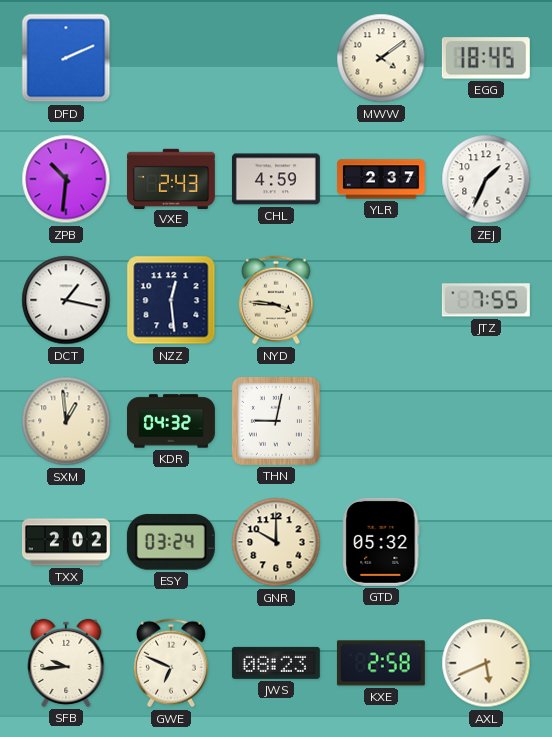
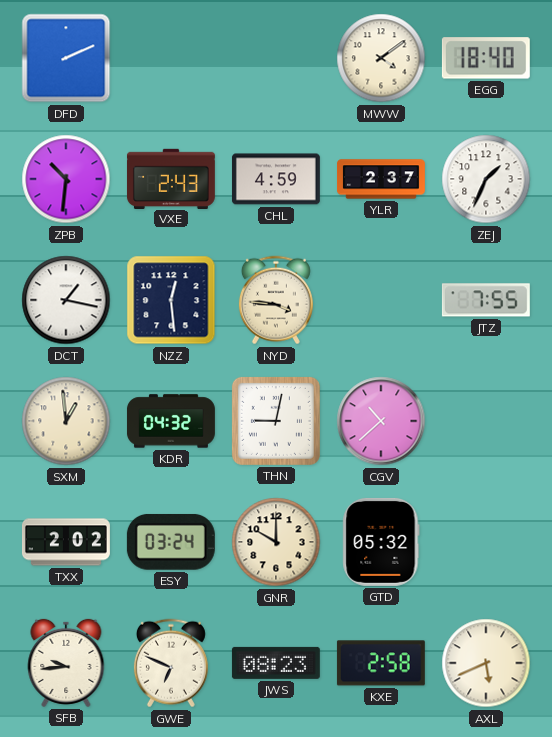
EGG: 18:45 -> 18:40
CGV: none -> 10:38
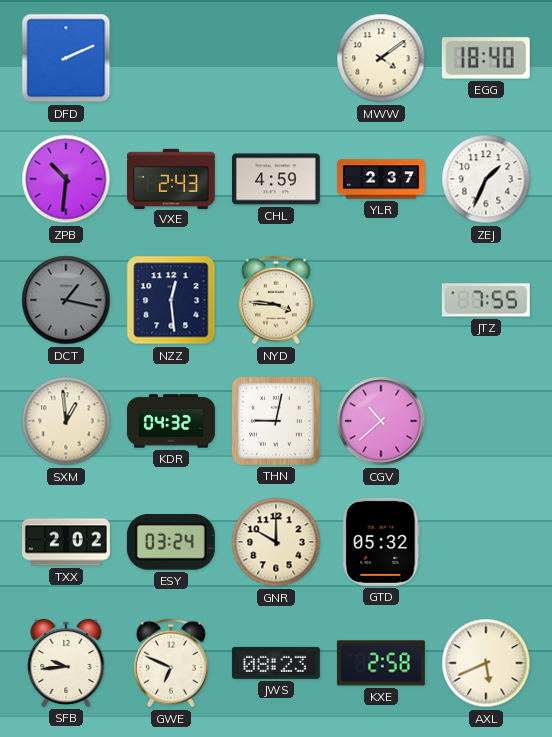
DCT dial: white -> grey
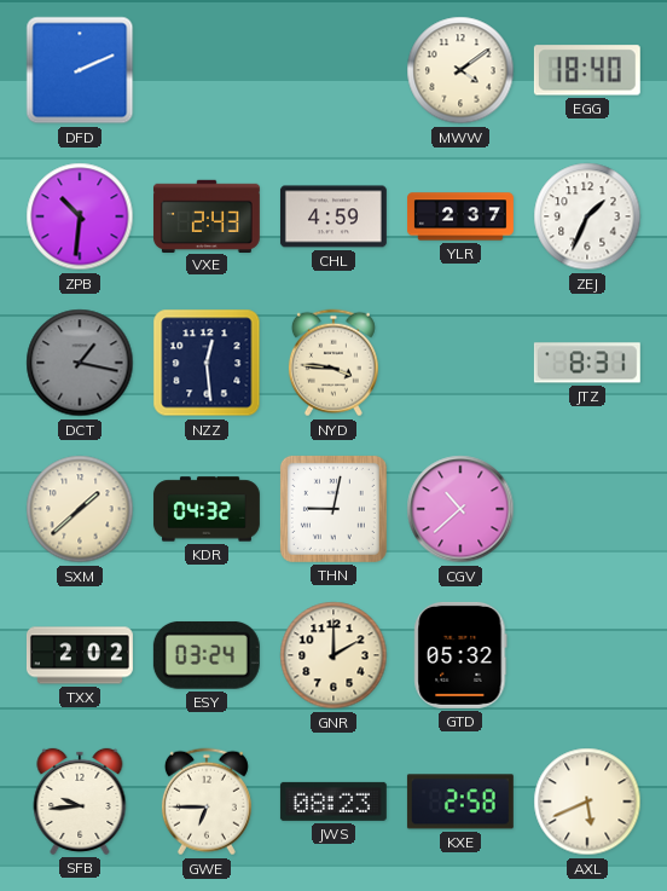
JTZ: 7:55 -> 8:31
SXM: 12:59 -> 1:38
GNR: 10:00 -> 2:00
GWE: 6:49 -> 6:45
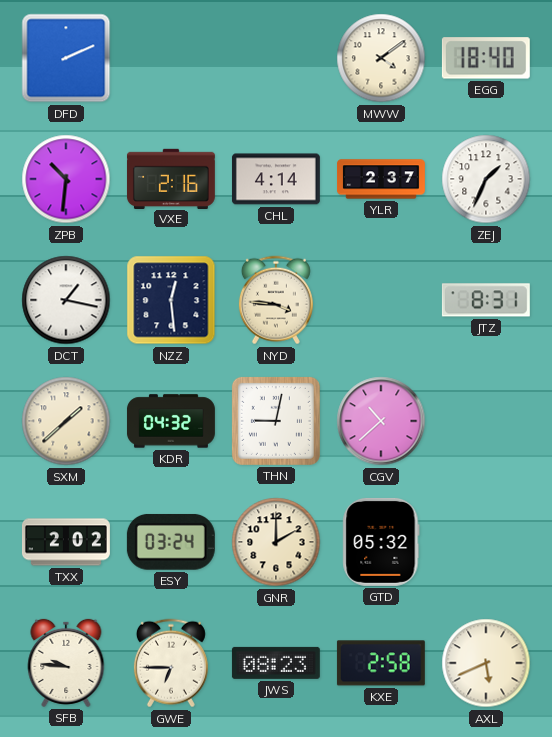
VXE: 2:43 -> 2:16
CHL: 4:59 -> 4:14
DCT dial: grey -> white
SFB: 9:44 -> 9:46
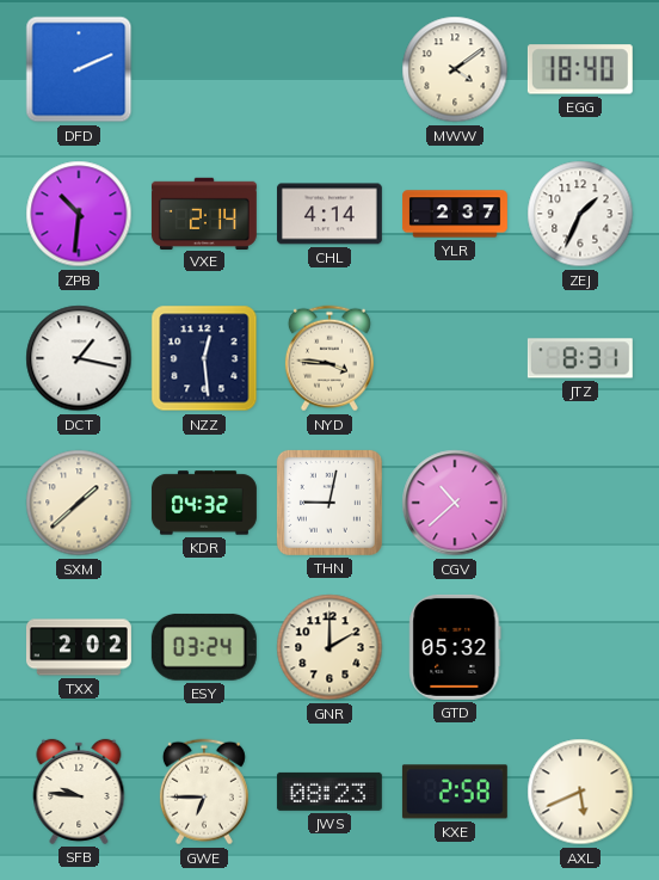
VXE: 2:16 -> 2:14
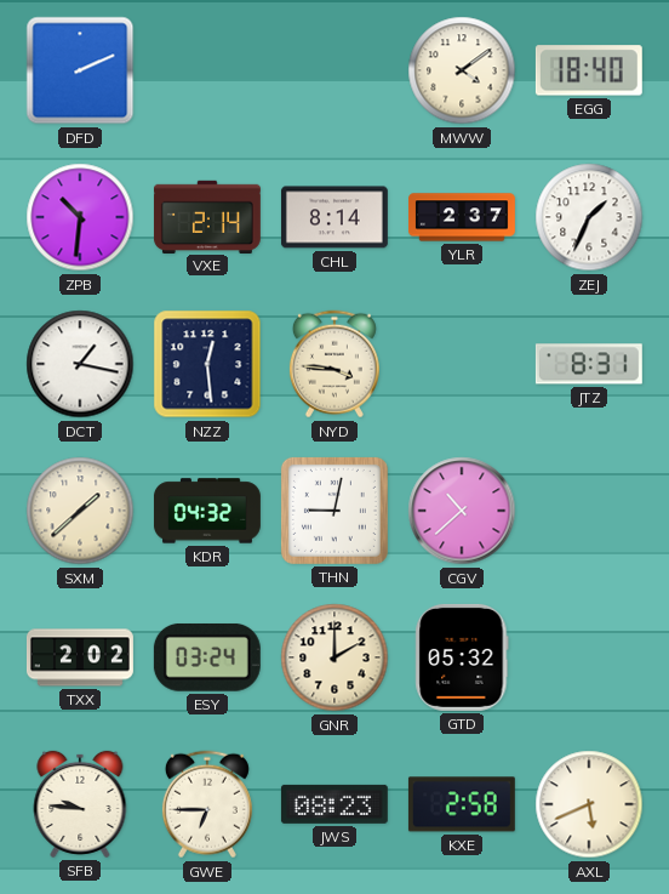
CHL: 4:14 -> 8:14
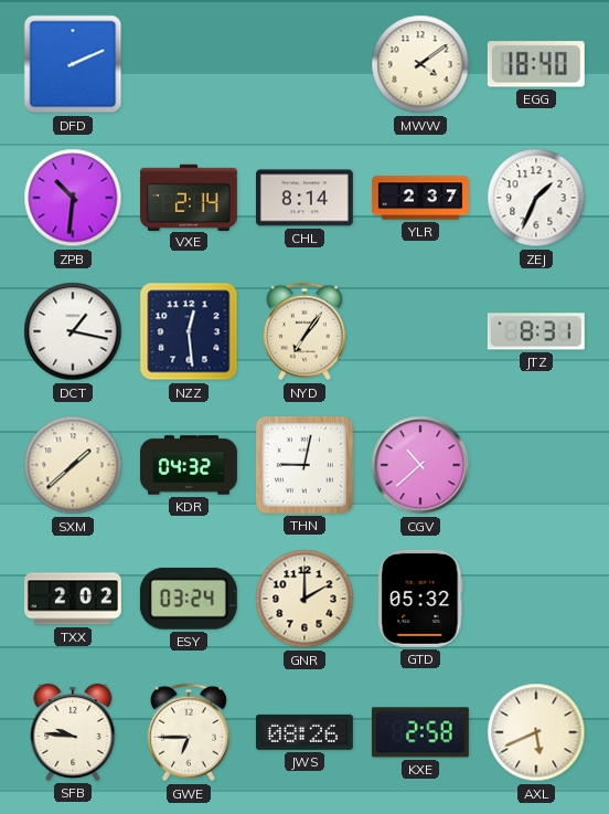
NYD: 3:46 -> 7:06
JWS: 08:23 -> 08:26
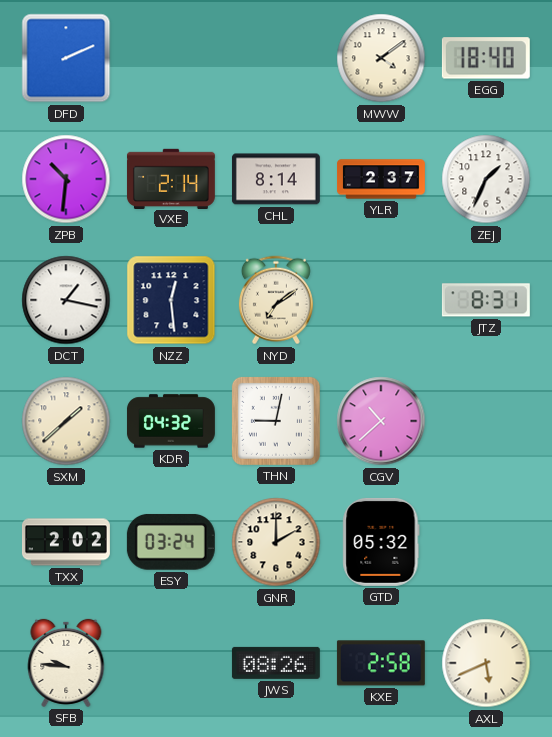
NYD: 7:06 -> 7:09
GWE: 6:45 -> none
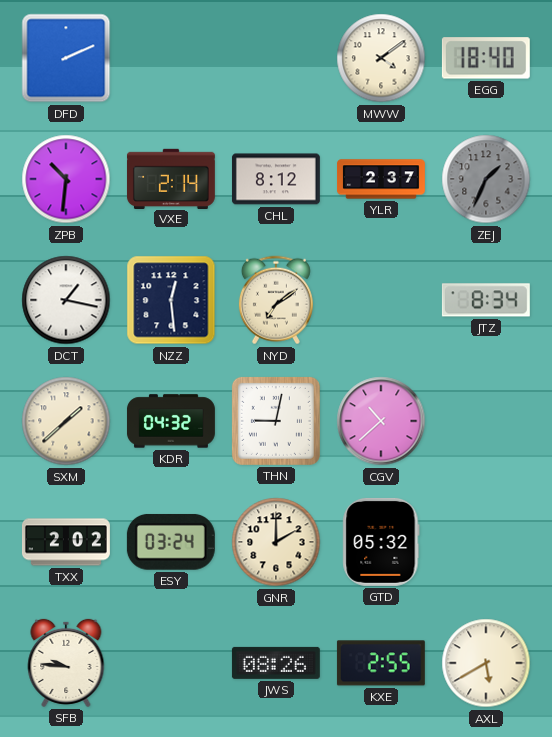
CHL: 8:14 -> 8:12
ZEJ dial: white -> grey
JTZ: 8:31 -> 8:34
KXE: 2:58 -> 2:55
AXL: 5:41 -> 5:40
